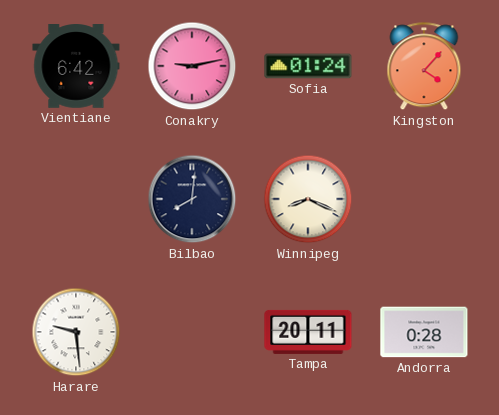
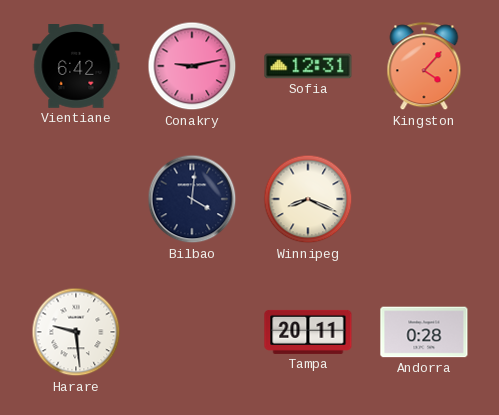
Sofia: 01:24 -> 12:31
Bilbao: 8:01 -> 4:01
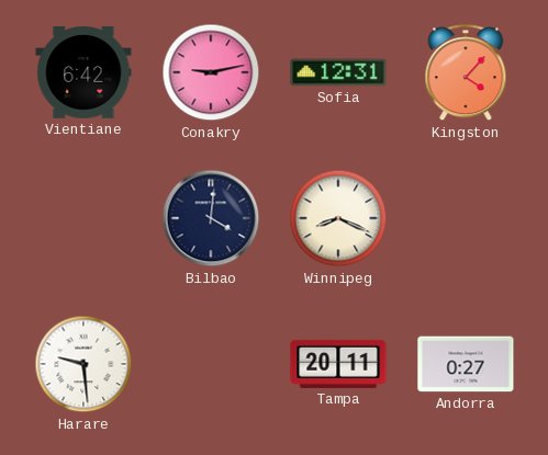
Andorra: 0:28 -> 0:27
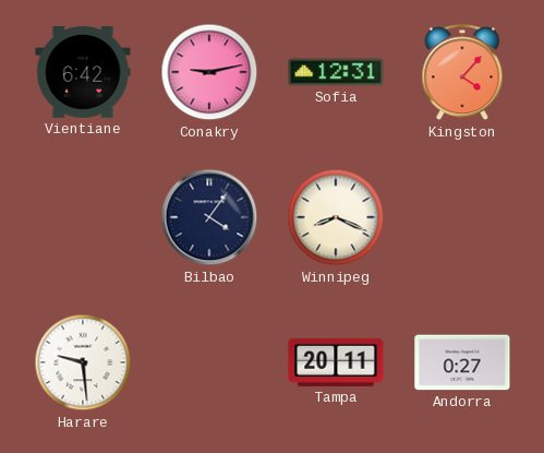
Bilbao: 4:01 -> 4:06
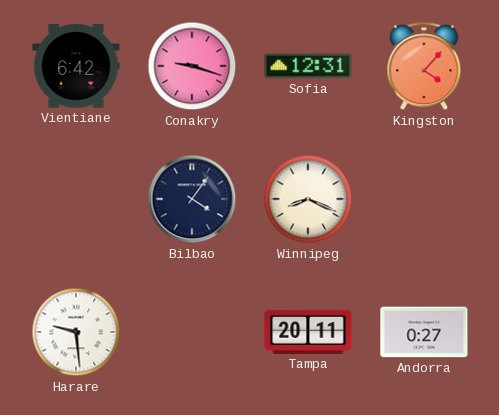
Conakry: 9:13 -> 9:18
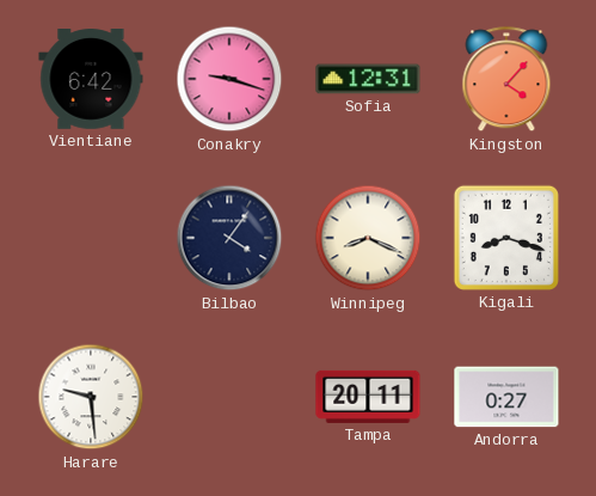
Kigali: none -> 8:18
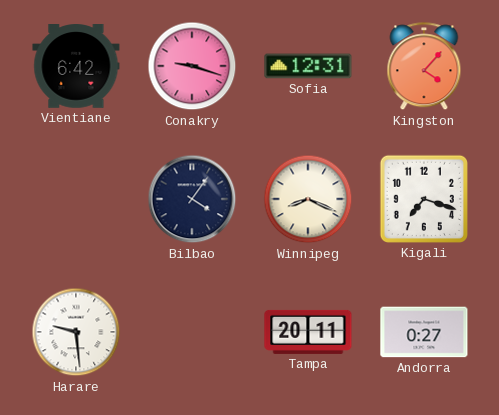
Kigali: 8:18 -> 7:18
